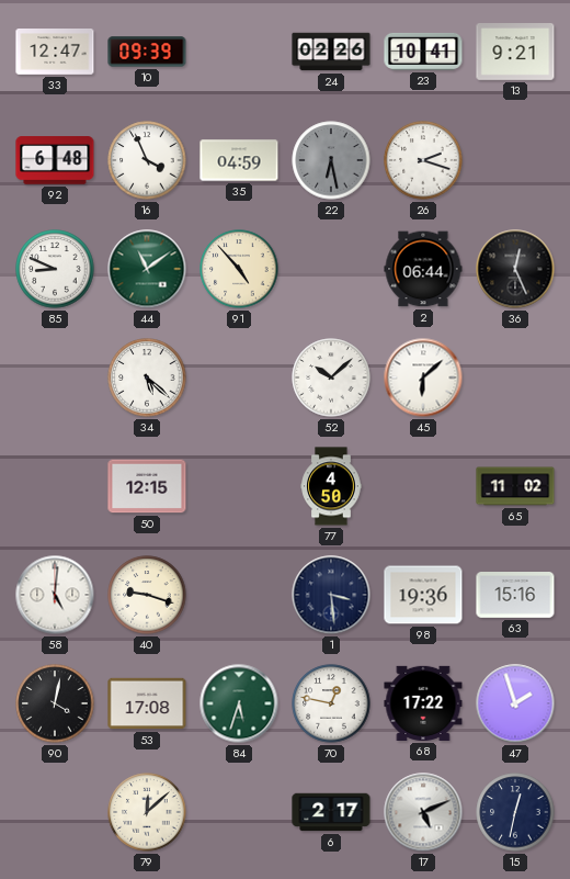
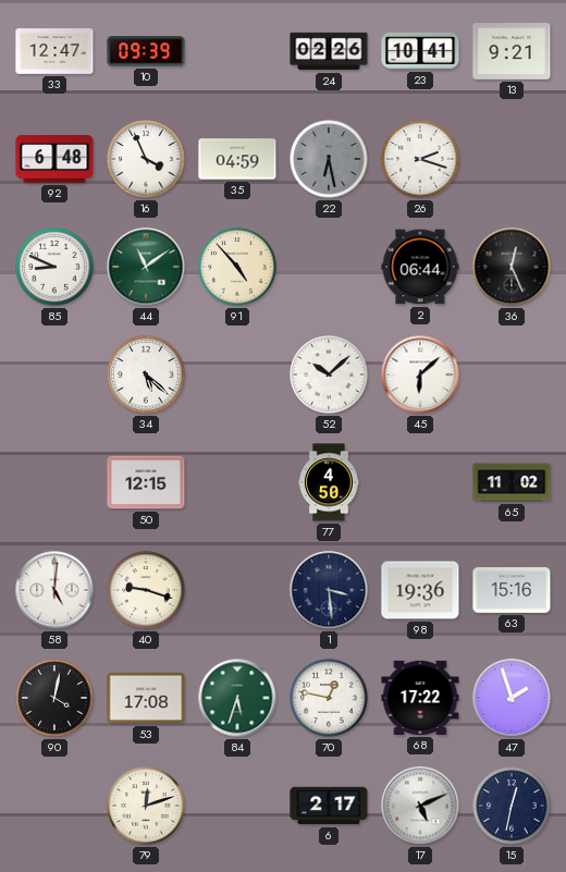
79: 12:08 -> 12:12
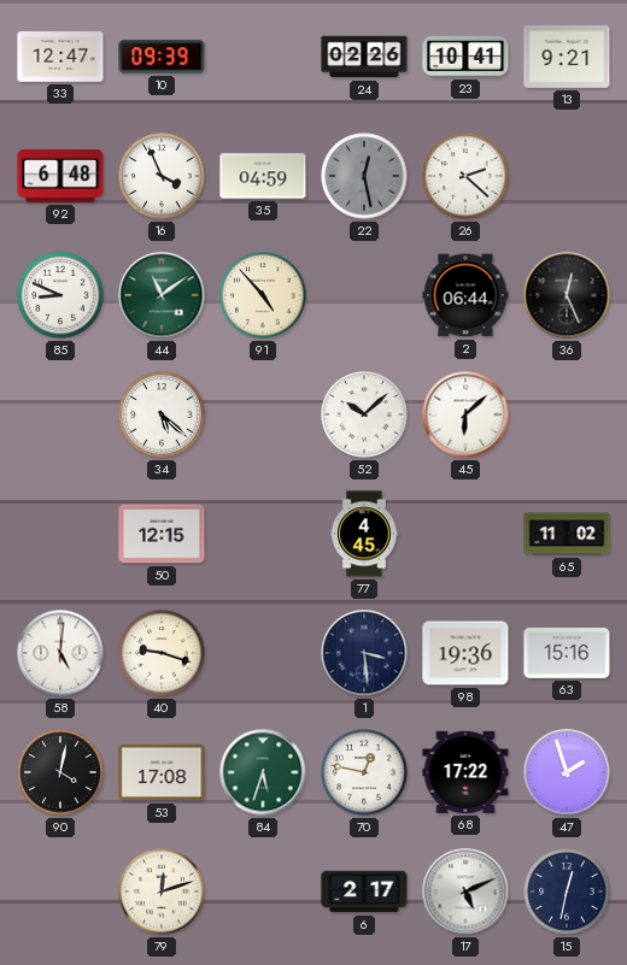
22: 6:28 -> 12:28
26: 2:18 -> 2:22
77: 4:50 -> 4:45
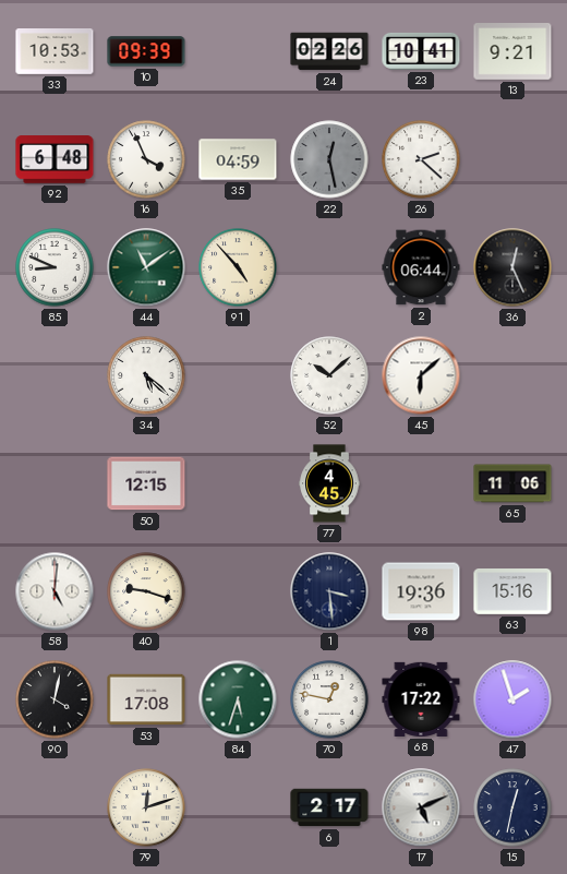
33: 12:47 -> 10:53
65: 11:02 -> 11:06
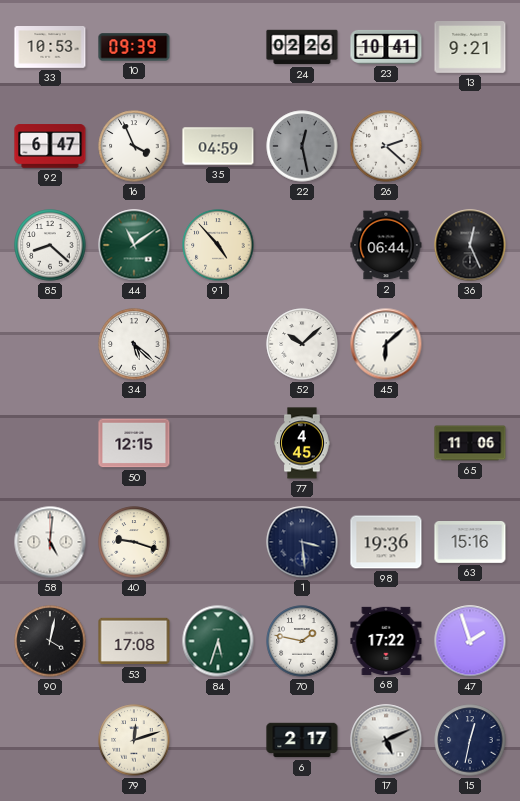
92: 6:48 -> 6:47
85: 8:49 -> 8:22
70: 12:47 -> 1:47
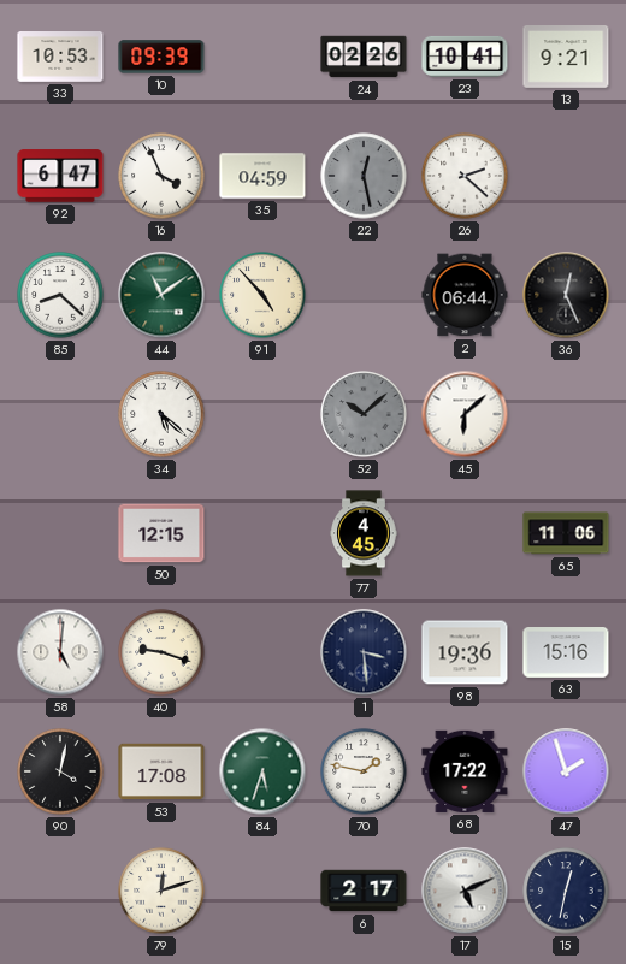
52 dial: white -> grey
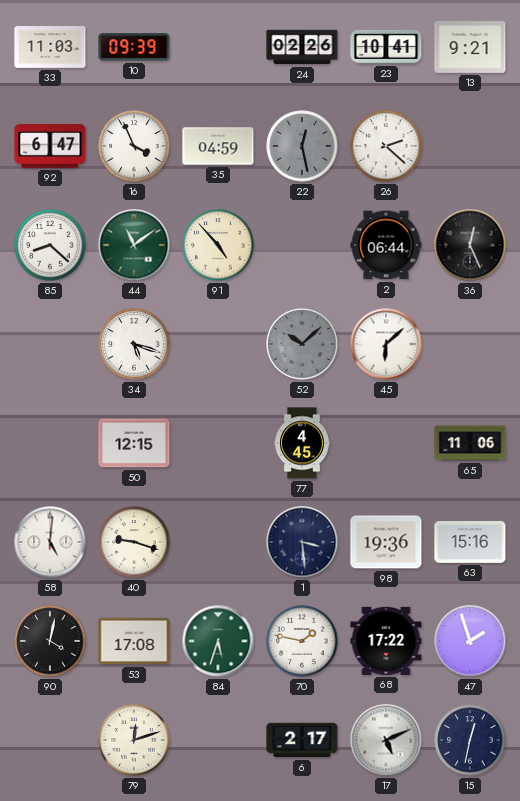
33: 10:53 -> 11:03
34: 5:22 -> 5:18
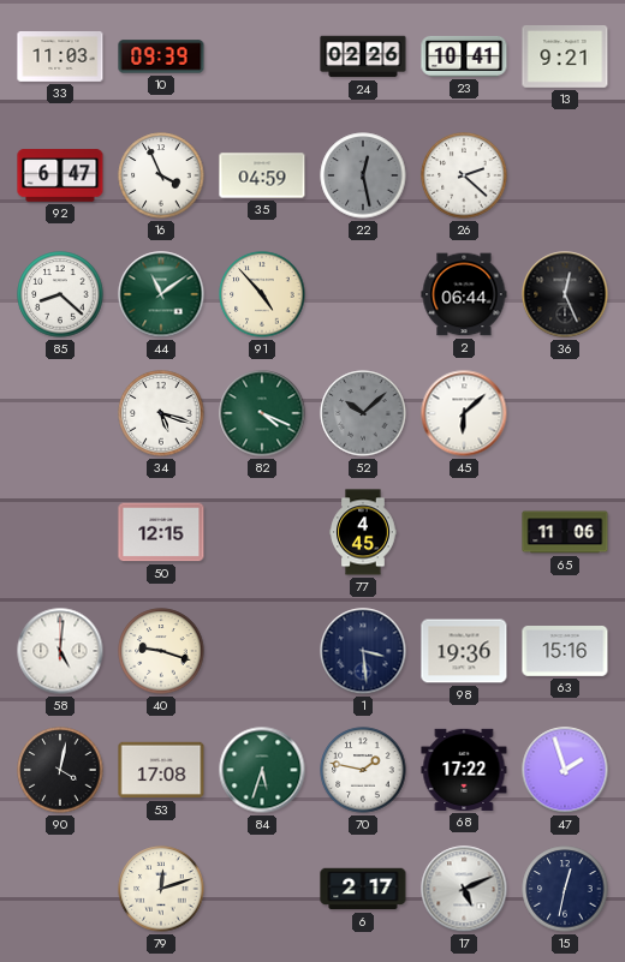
82: none -> 4:19
